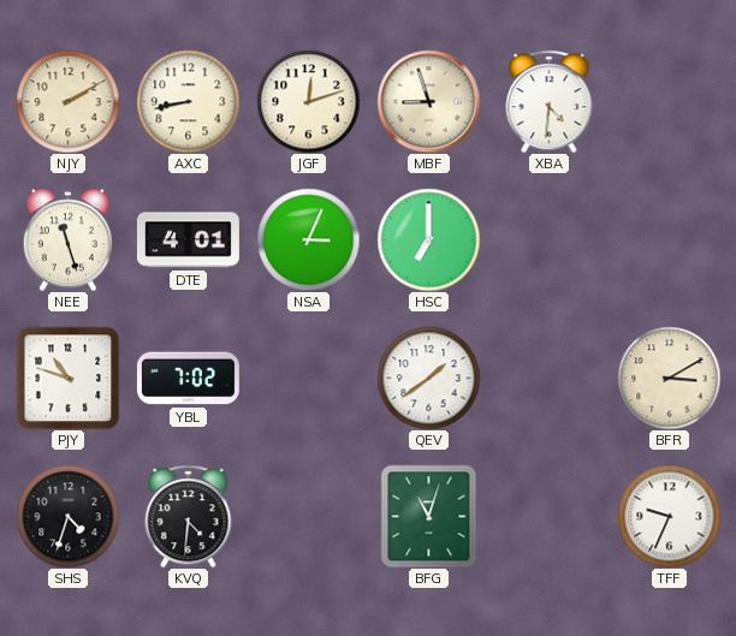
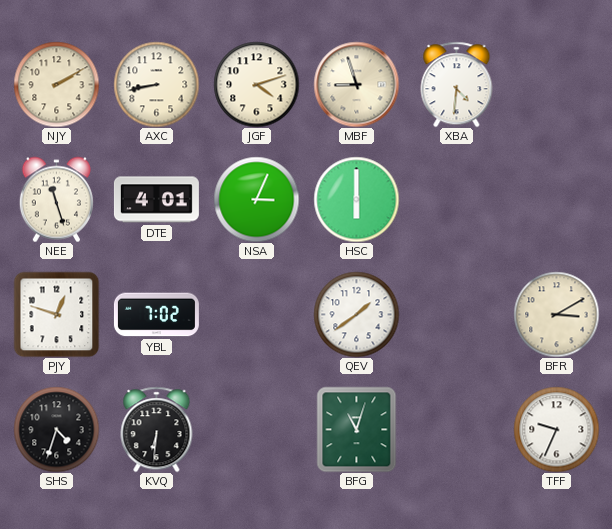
JGF: 12:12 -> 4:12
HSC: 7:00 -> 6:00
PJY: 10:48 -> 12:48
KVQ: 4:31 -> 6:31
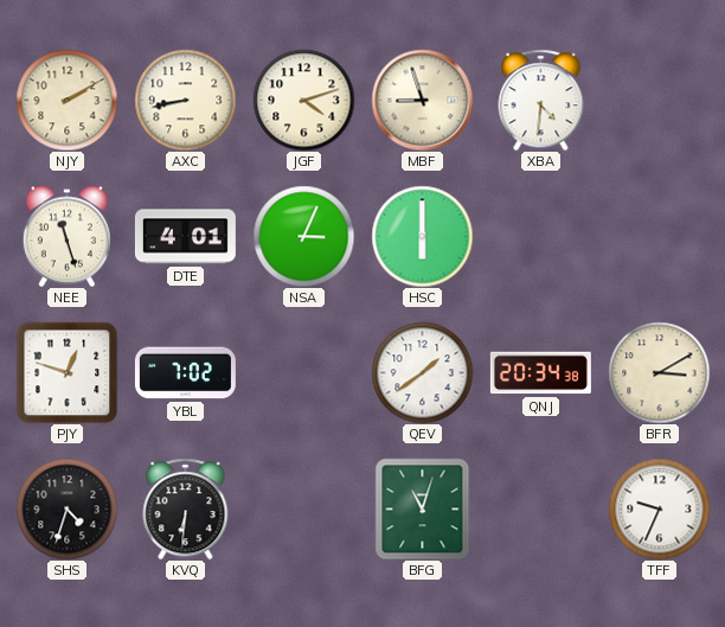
QNJ: none -> 20:34
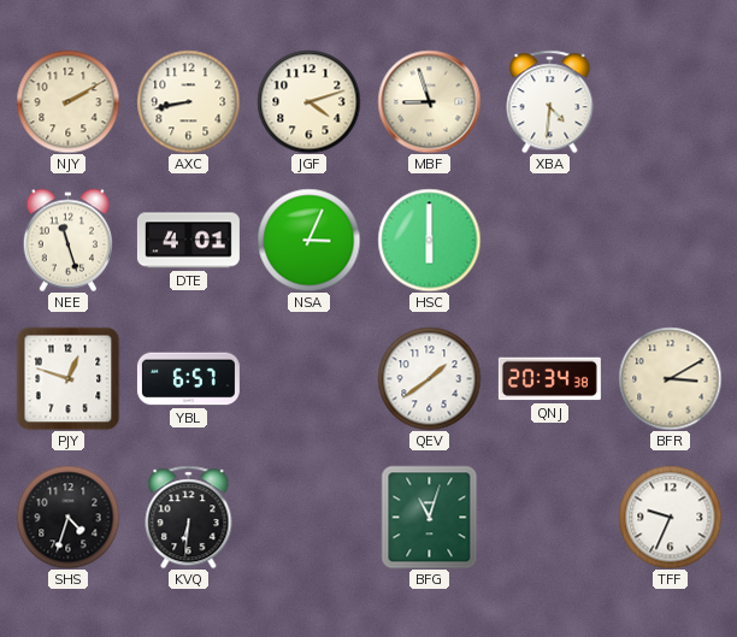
YBL: 7:02 -> 6:57
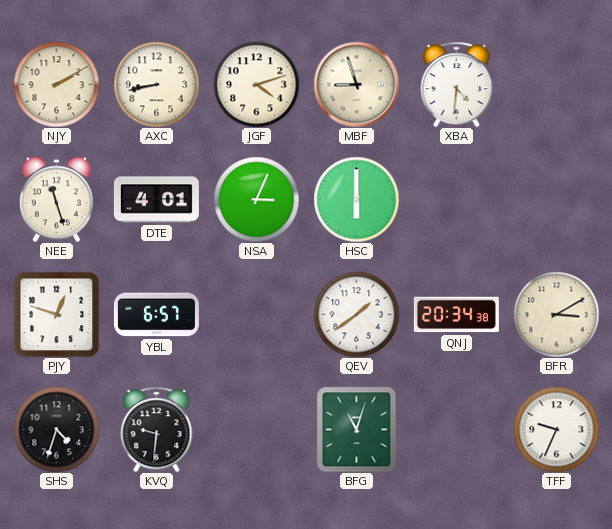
KVQ: 6:31 -> 9:31
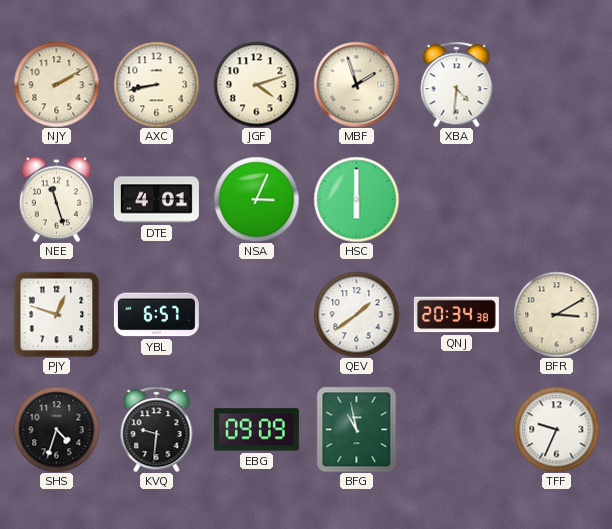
MBF: 8:57 -> 1:57
EBG: none -> 09:09
BFG: 11:03 -> 10:58
